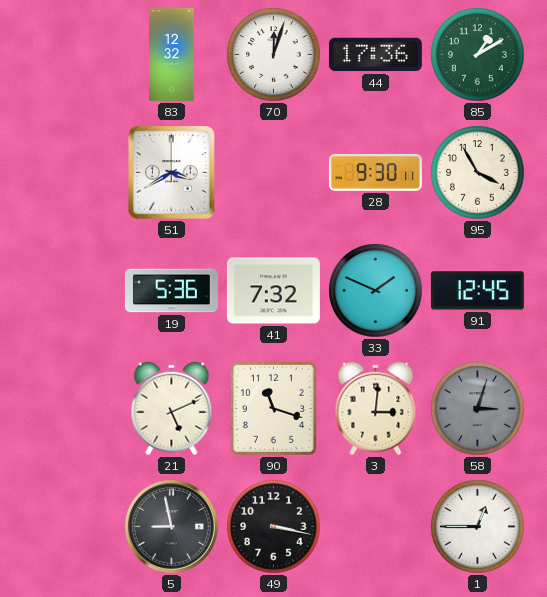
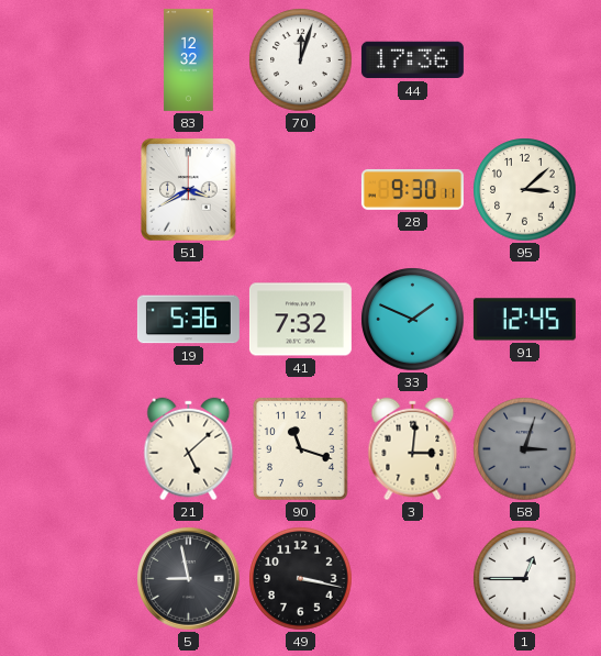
85: 1:10 -> none
95: 3:55 -> 3:08
21: 5:11 -> 5:08
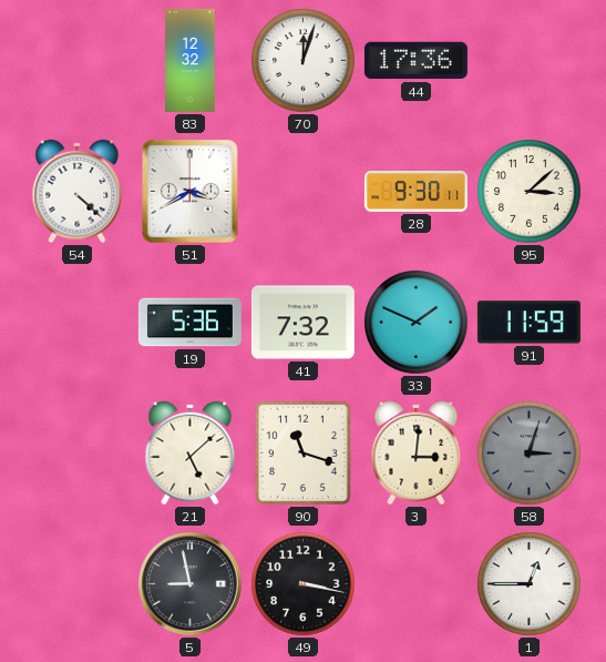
54: none -> 4:22
91: 12:45 -> 11:59
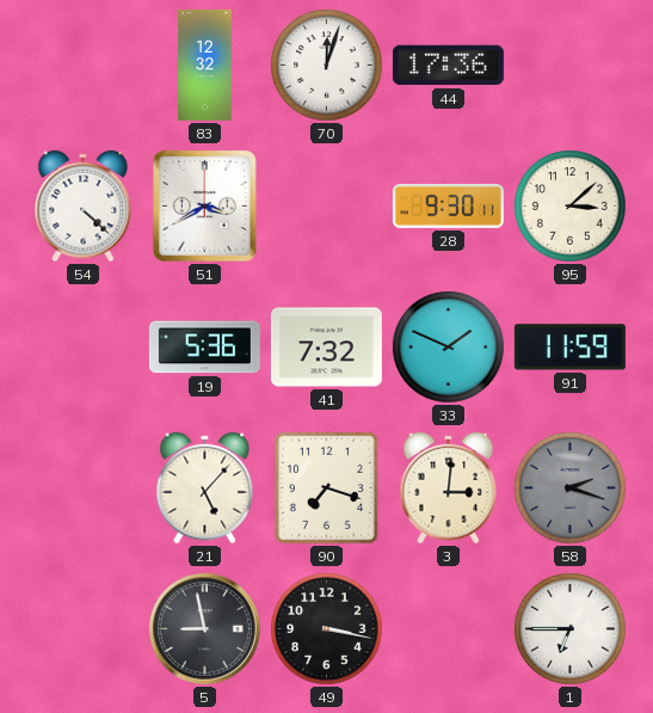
21: 5:08 -> 5:07
90: 11:18 -> 7:18
58: 3:03 -> 2:18
1: 12:45 -> 6:45
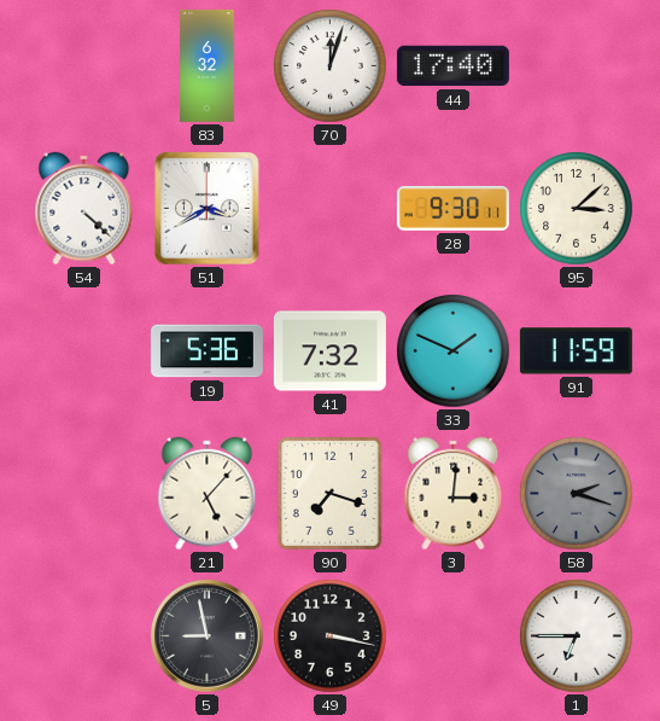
83: 12:32 -> 6:32
44: 17:36 -> 17:40
